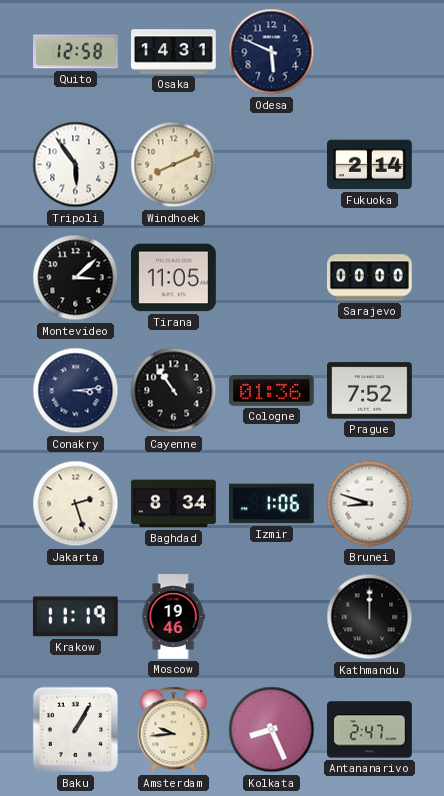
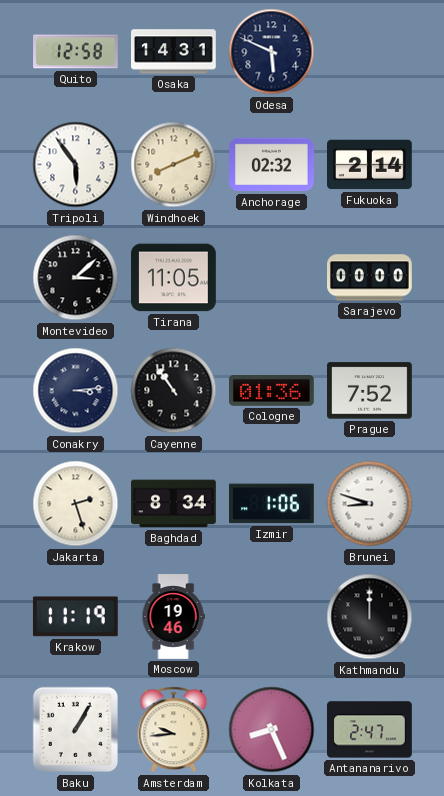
Anchorage: none -> 02:32
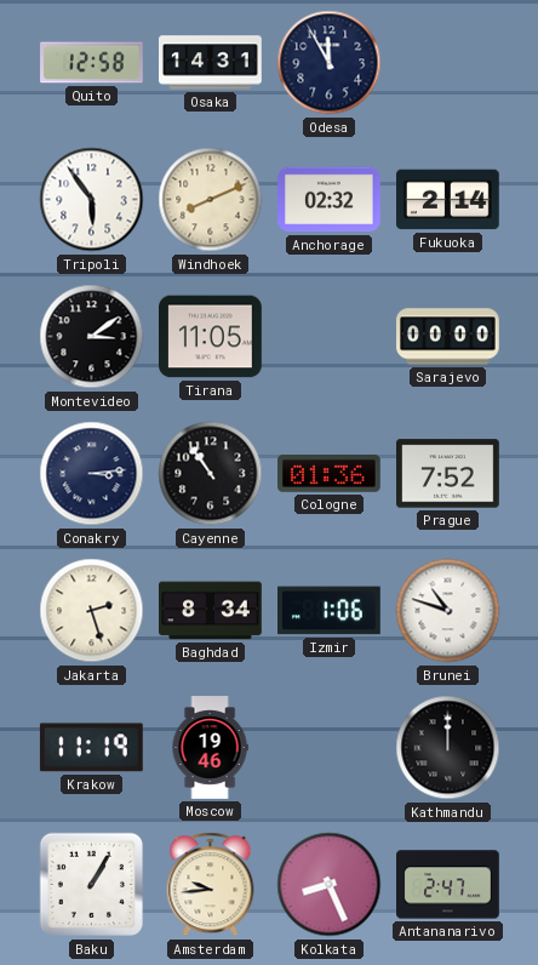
Odesa: 5:49 -> 11:55
Montevideo: 3:08 -> 3:09
Brunei: 8:48 -> 10:48
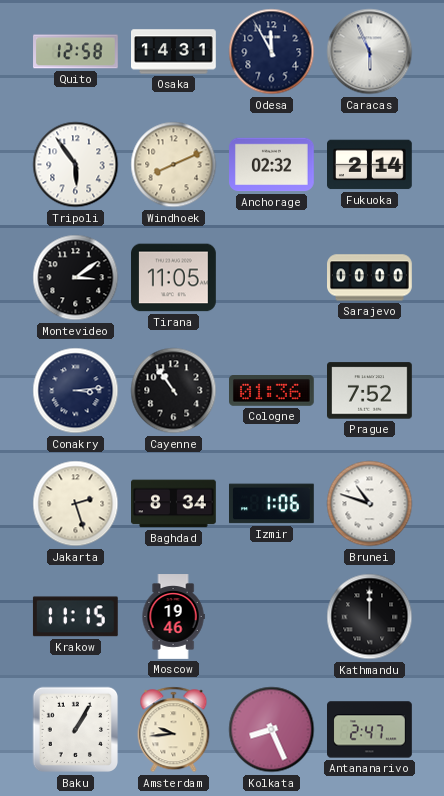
Caracas: none -> 5:56
Krakow: 11:19 -> 11:15
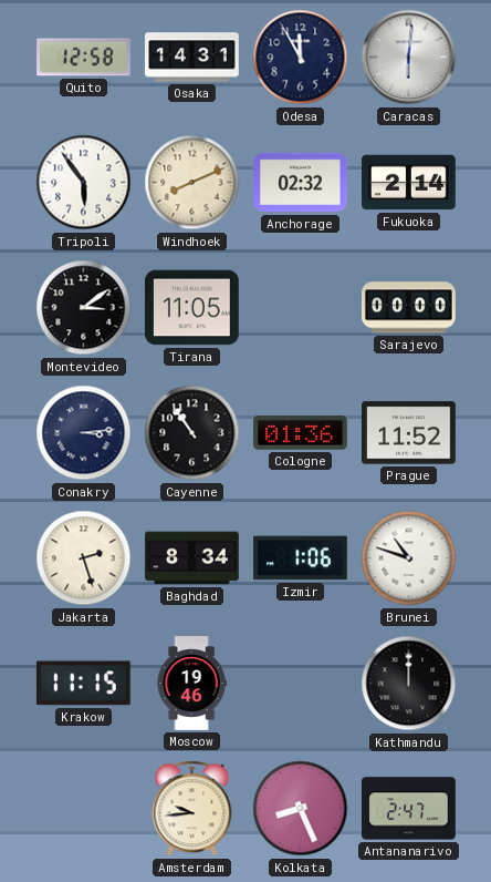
Caracas: 5:56 -> 6:01
Prague: 7:52 -> 11:52
Baku: 1:05 -> none
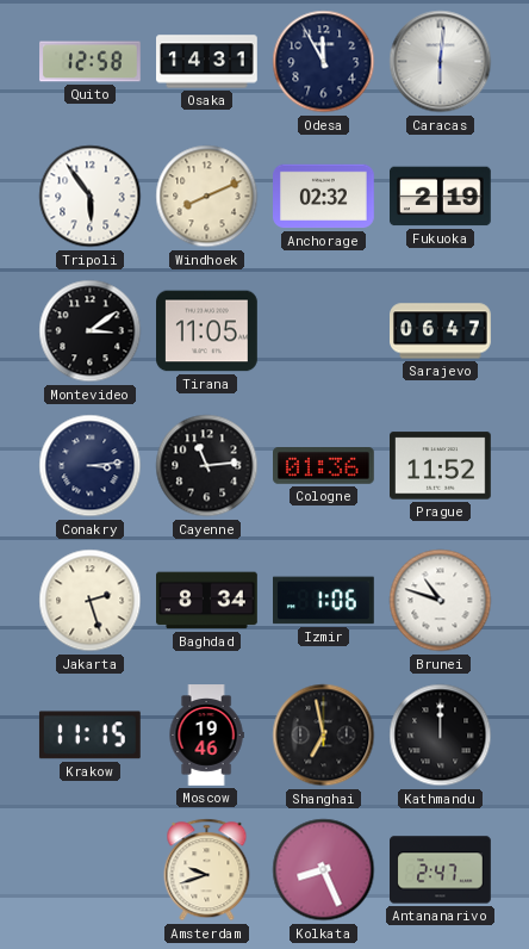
Fukuoka: 2:14 -> 2:19
Sarajevo: 00:00 -> 06:47
Cayenne: 10:54 -> 11:14
Shanghai: none -> 6:58
Amsterdam: 9:44 -> 9:42
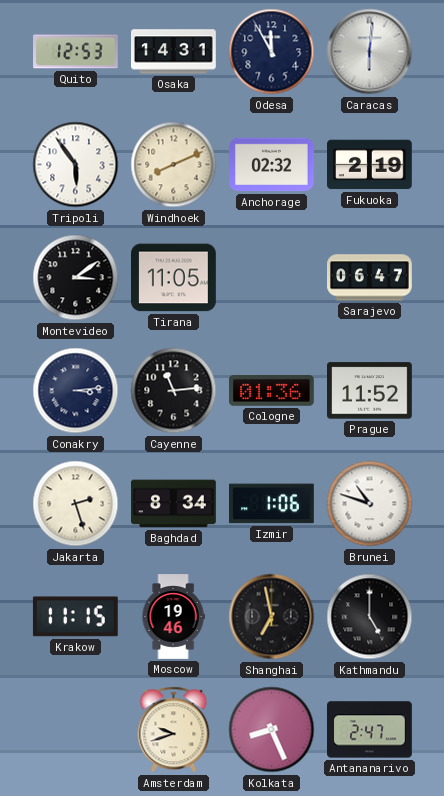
Quito: 12:58 -> 12:53
Kathmandu: 12:00 -> 5:00
